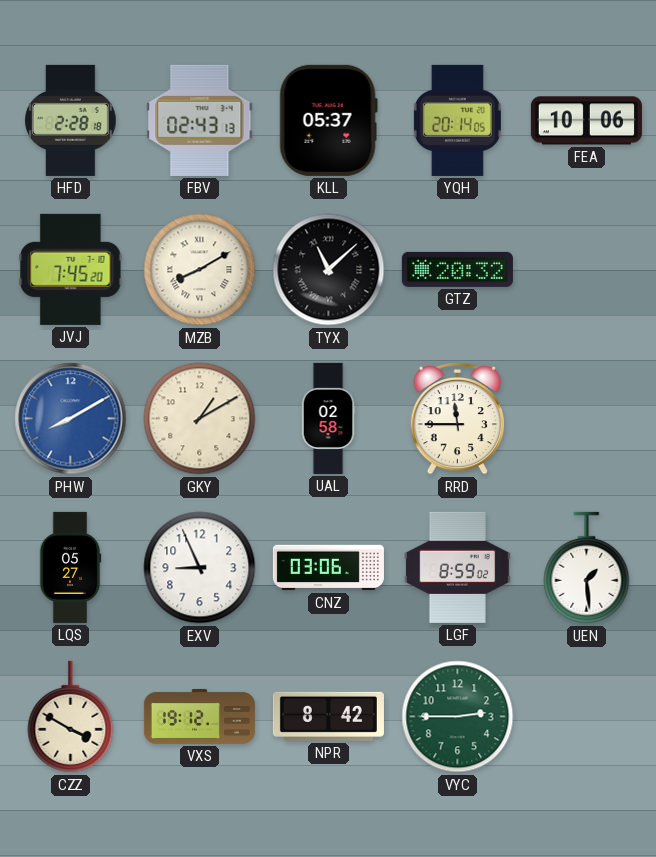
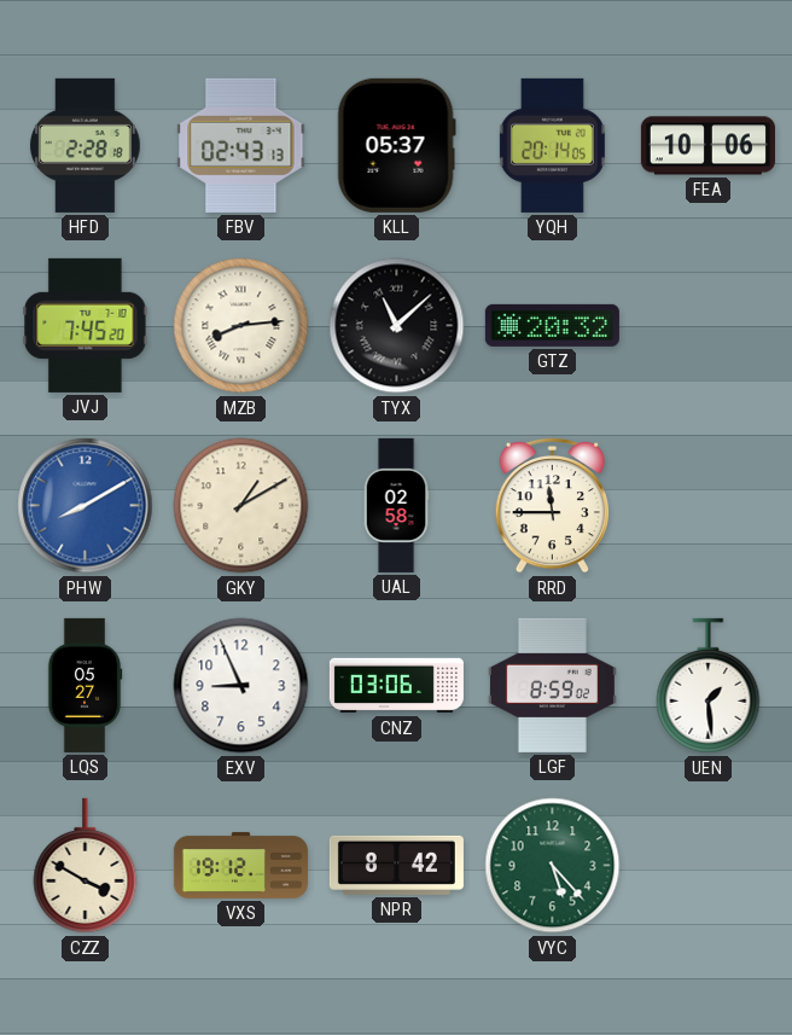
MZB: 8:10 -> 8:14
VYC: 2:45 -> 5:23
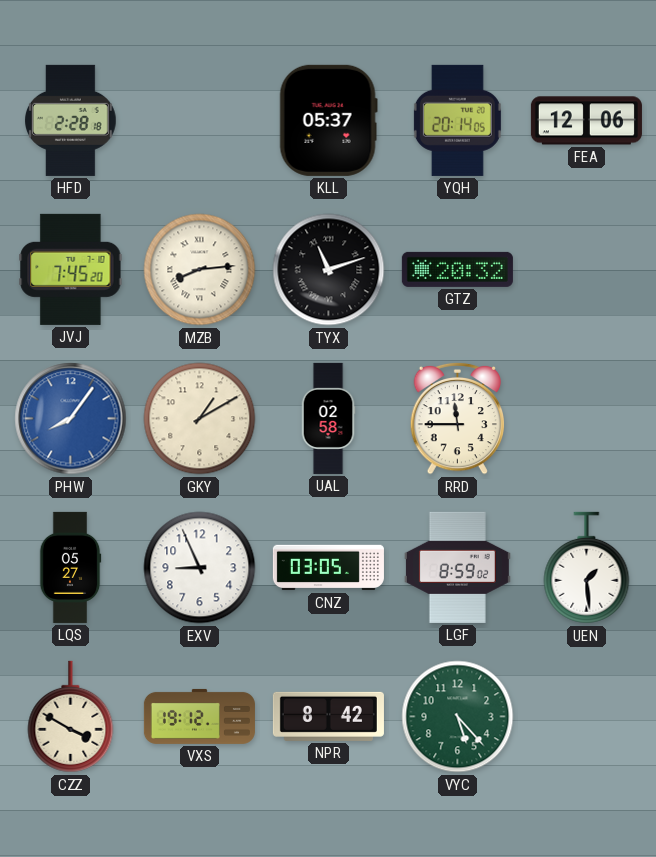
FBV: 02:43 -> none
FEA: 10:06 -> 12:06
TYX: 11:08 -> 11:12
PHW: 8:10 -> 8:06
CNZ: 03:06 -> 03:05
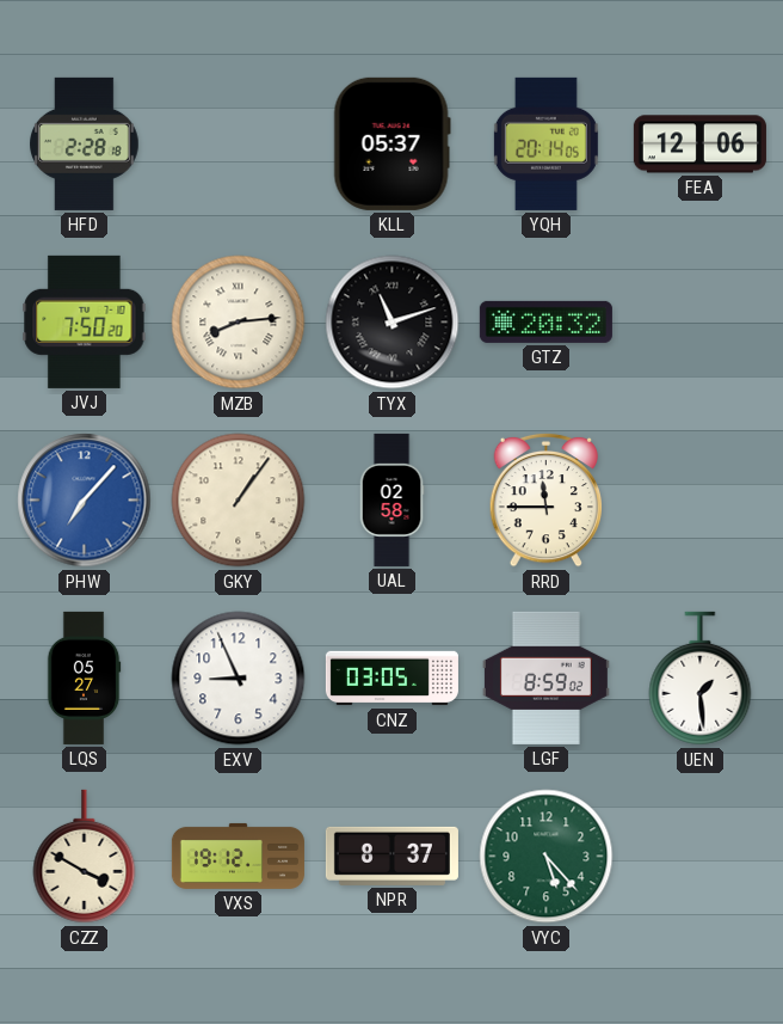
JVJ: 7:45 -> 7:50
PHW: 8:06 -> 7:07
GKY: 1:10 -> 1:06
NPR: 8:42 -> 8:37
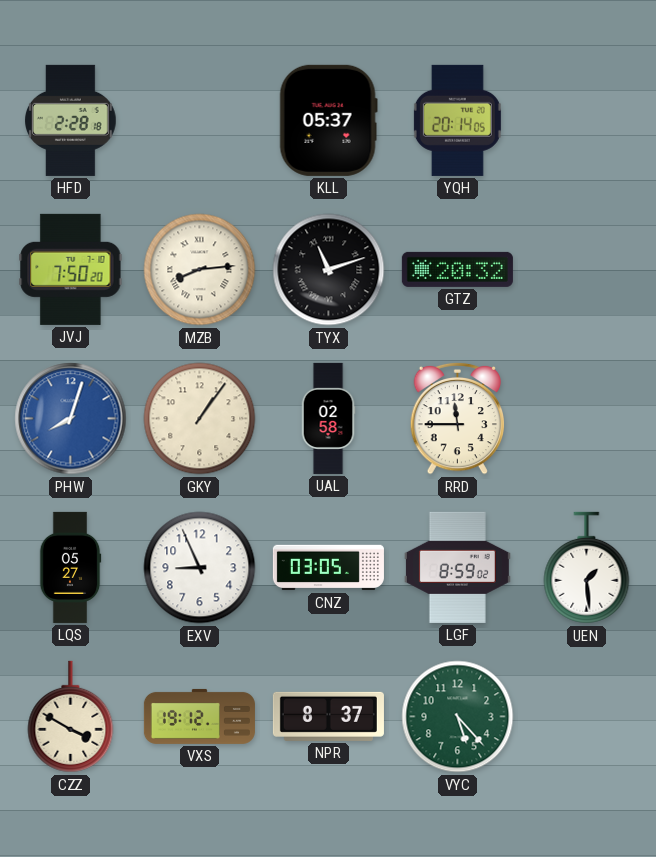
FEA: 12:06 -> none
PHW: 7:07 -> 8:03
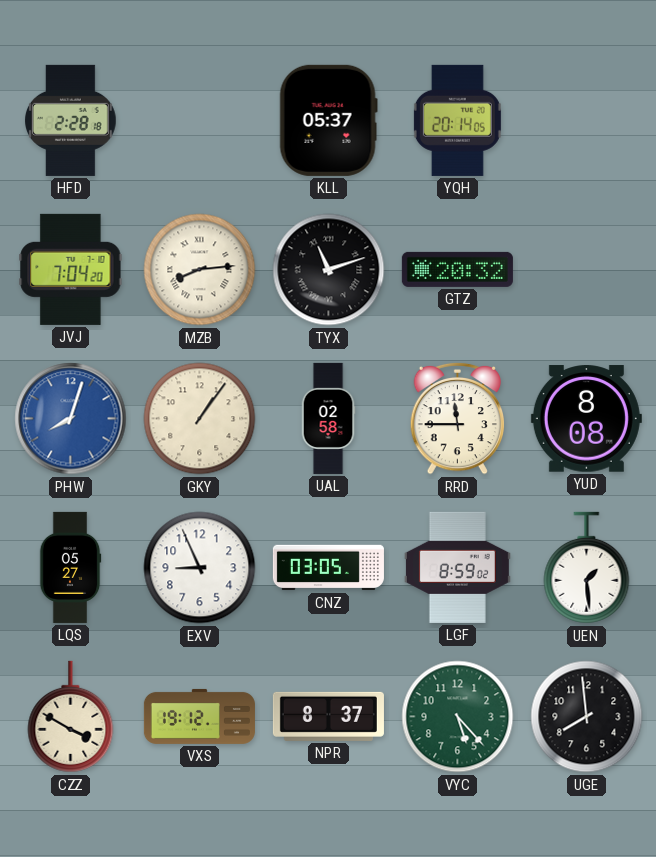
JVJ: 7:50 -> 7:04
YUD: none -> 8:08
UGE: none -> 7:59
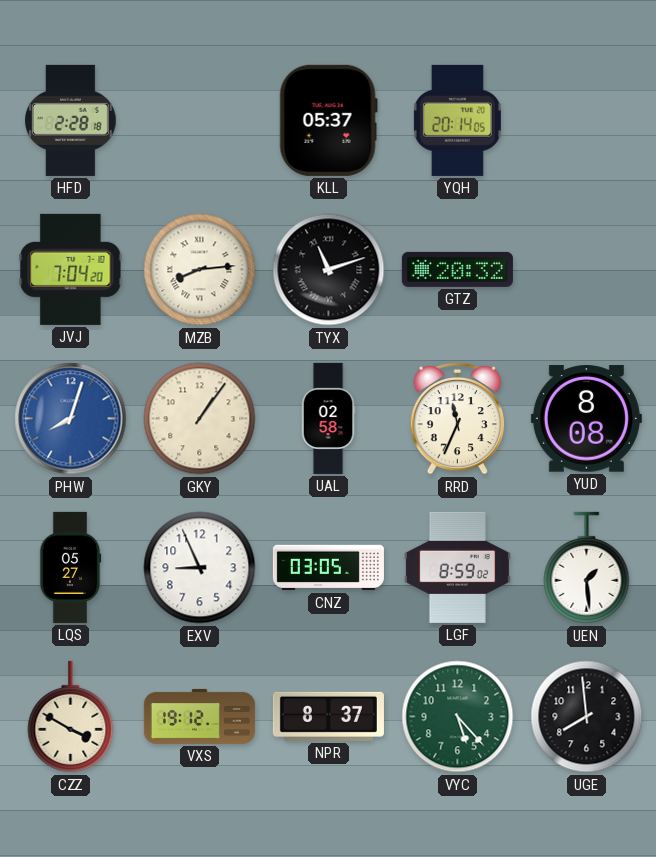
RRD: 11:45 -> 11:34
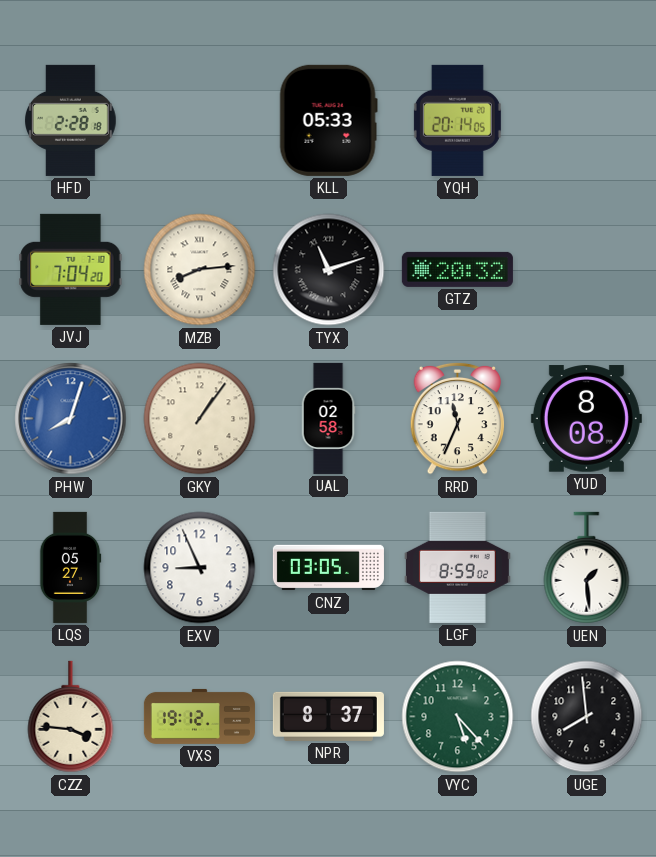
KLL: 05:37 -> 05:33
CZZ: 3:50 -> 3:46
